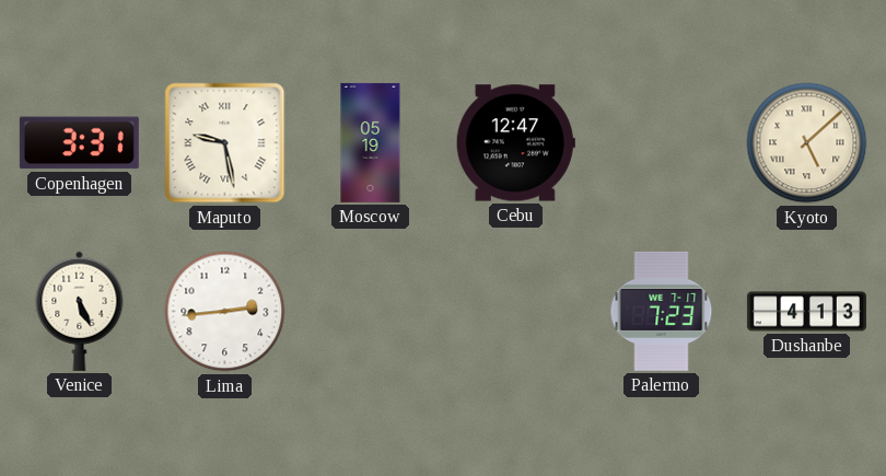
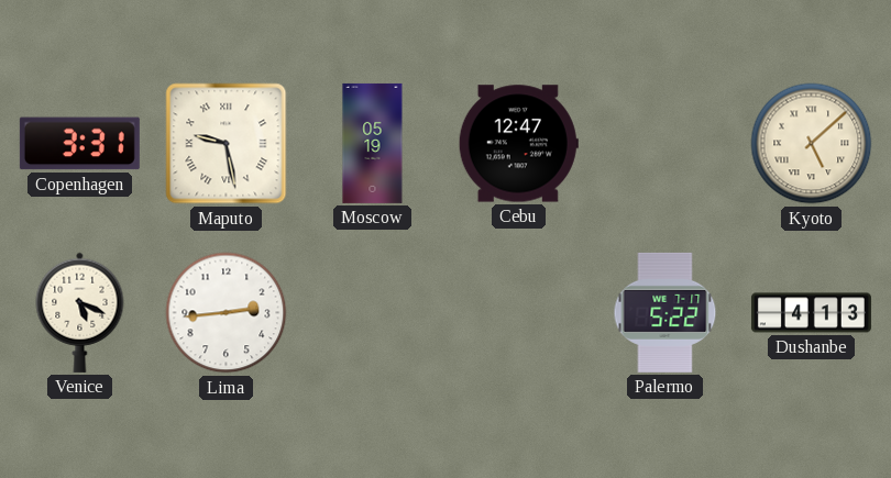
Venice: 5:26 -> 5:19
Palermo: 7:23 -> 5:22
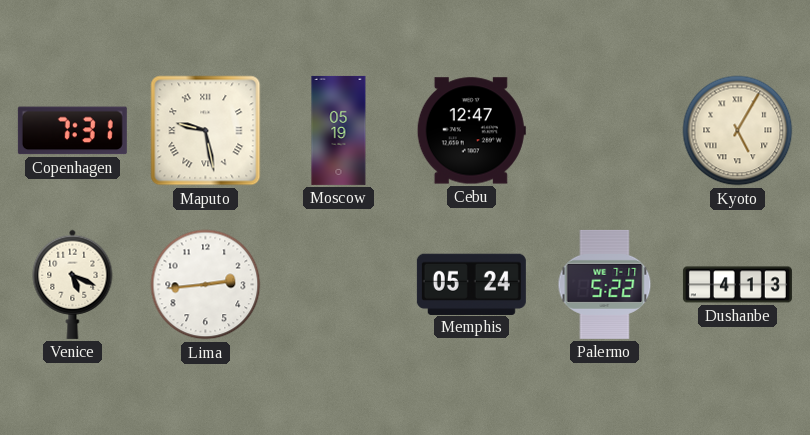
Copenhagen: 3:31 -> 7:31
Kyoto: 5:08 -> 5:05
Memphis: none -> 05:24
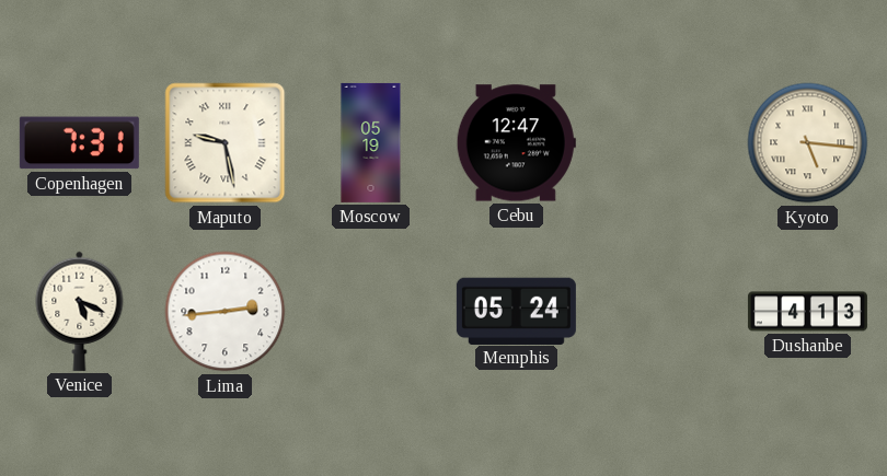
Kyoto: 5:05 -> 5:16
Palermo: 5:22 -> none
